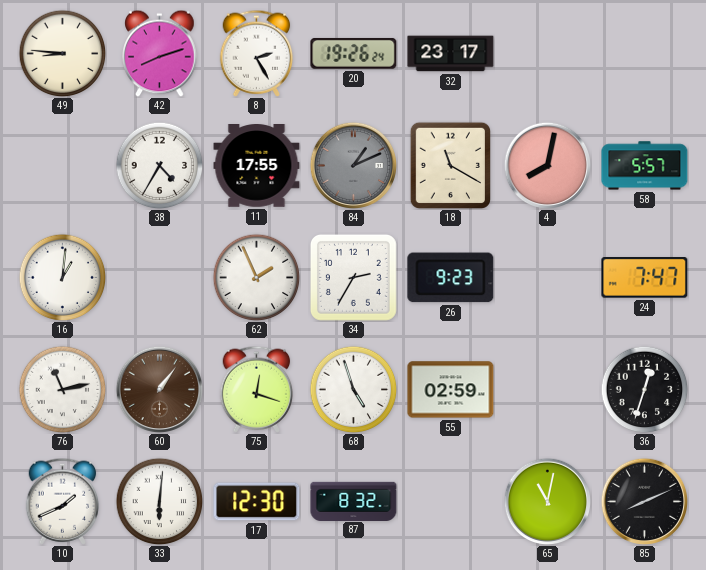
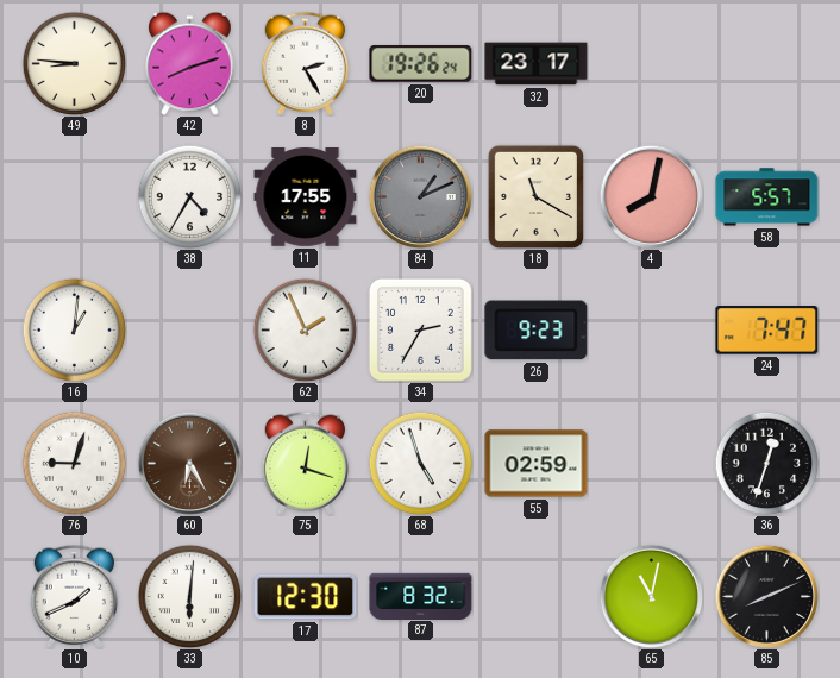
76: 11:13 -> 9:03
60: 1:06 -> 6:25
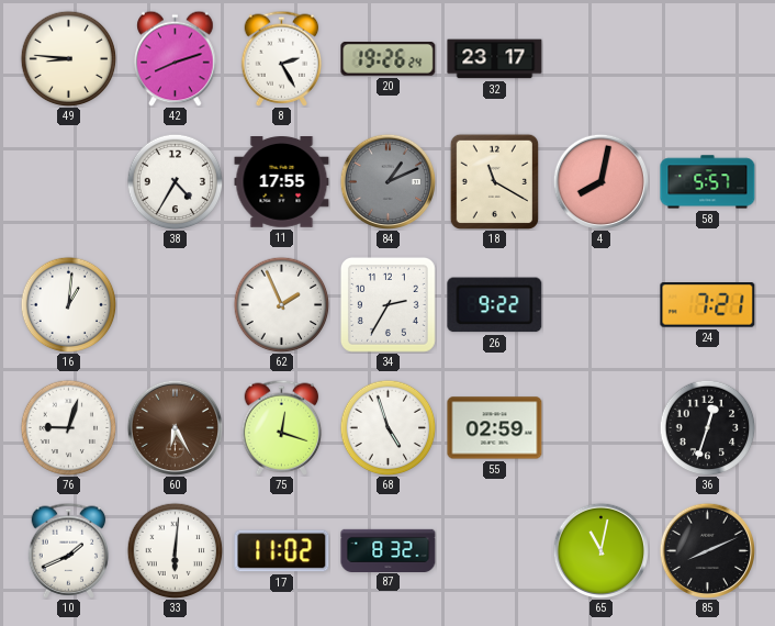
26: 9:23 -> 9:22
24: 7:47 -> 7:21
17: 12:30 -> 11:02
